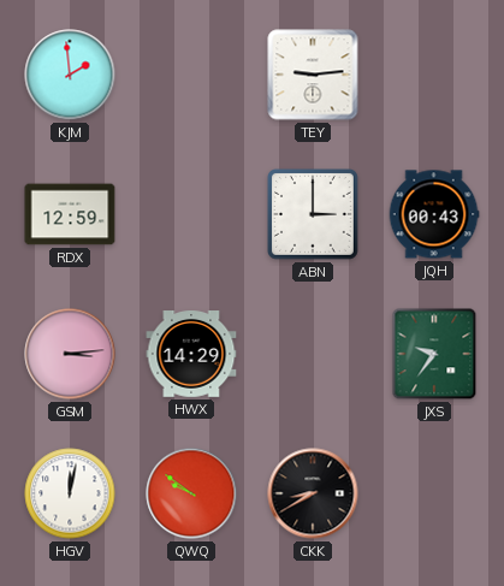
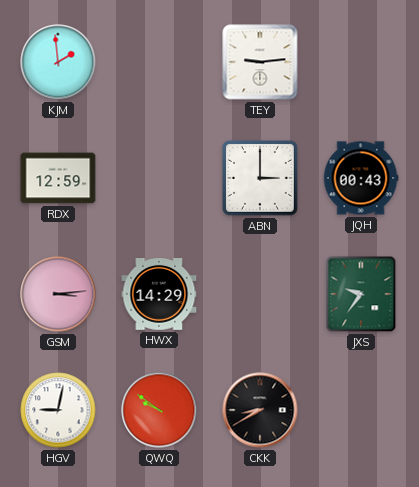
HGV: 12:02 -> 9:02
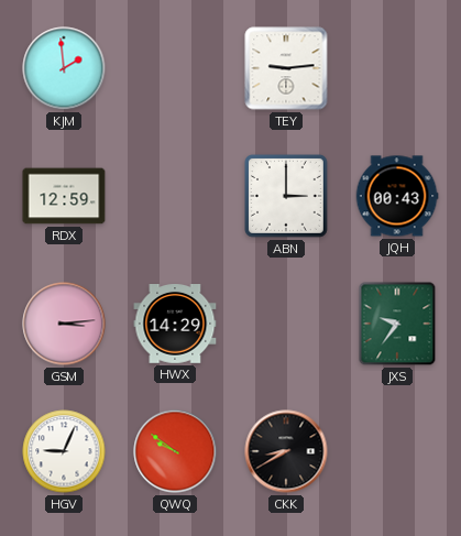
HGV: 9:02 -> 9:04
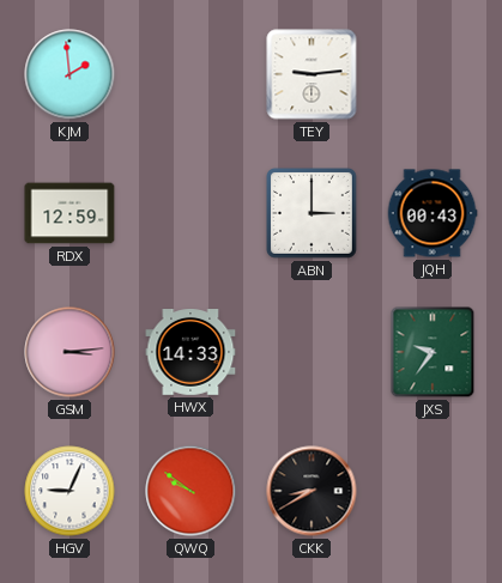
HWX: 14:29 -> 14:33
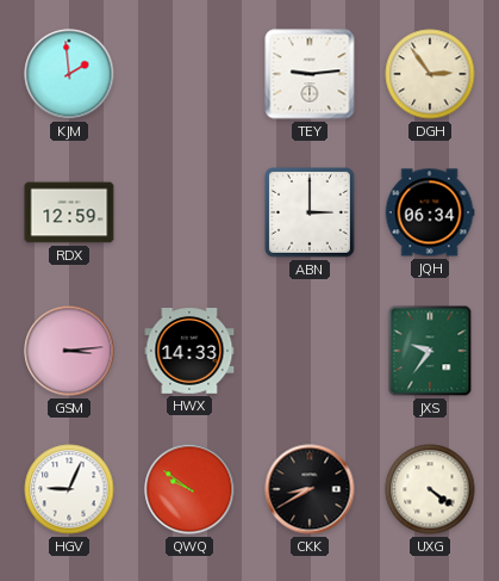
DGH: none -> 2:54
JQH: 00:43 -> 06:34
UXG: none -> 4:21
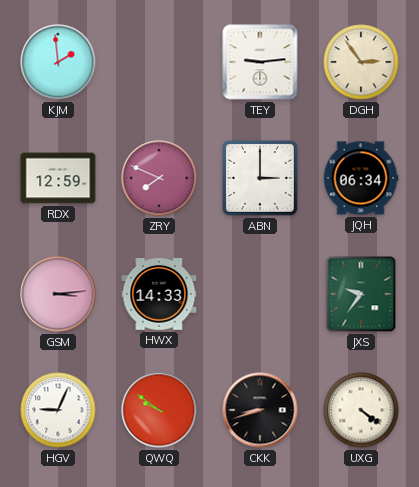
ZRY: none -> 7:49
CKK: 8:40 -> 8:42
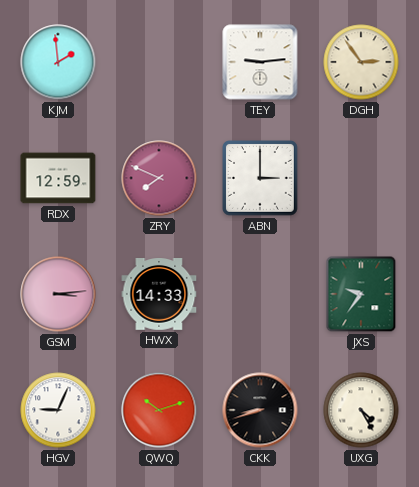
JQH: 06:34 -> none
QWQ: 9:51 -> 10:12
UXG: 4:21 -> 4:25
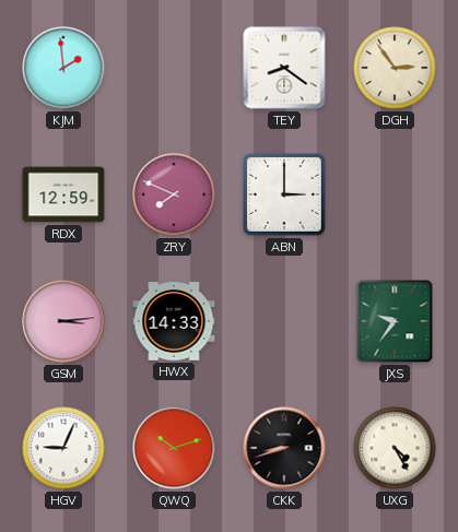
TEY: 9:14 -> 8:21
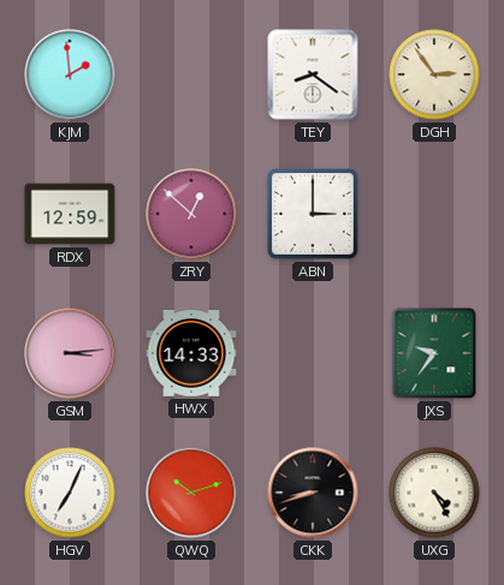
ZRY: 7:49 -> 12:52
HGV: 9:04 -> 7:04
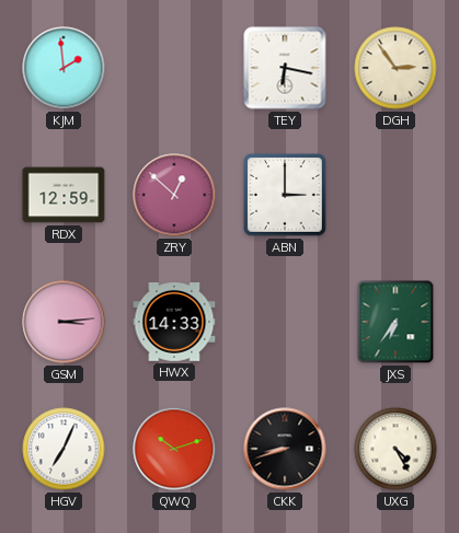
TEY: 8:21 -> 6:17
JXS: 9:36 -> 6:36
